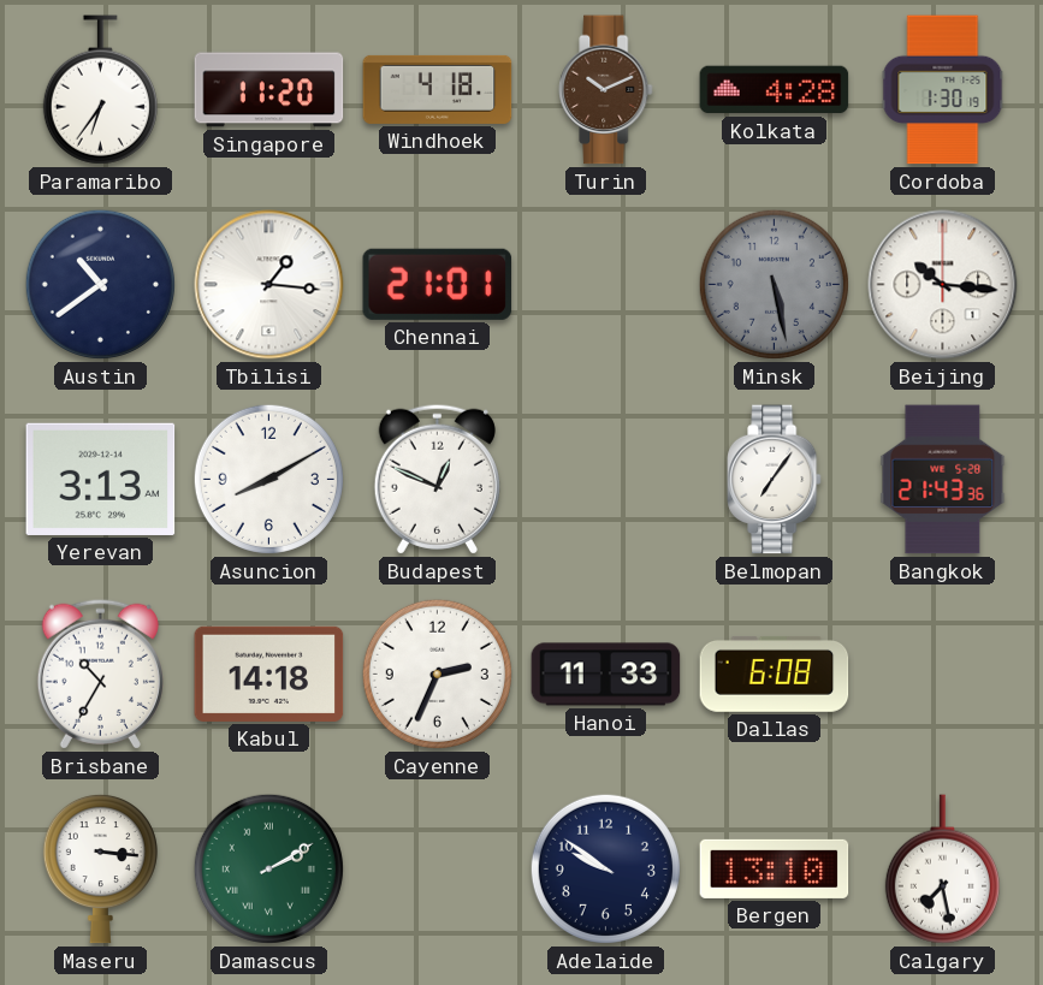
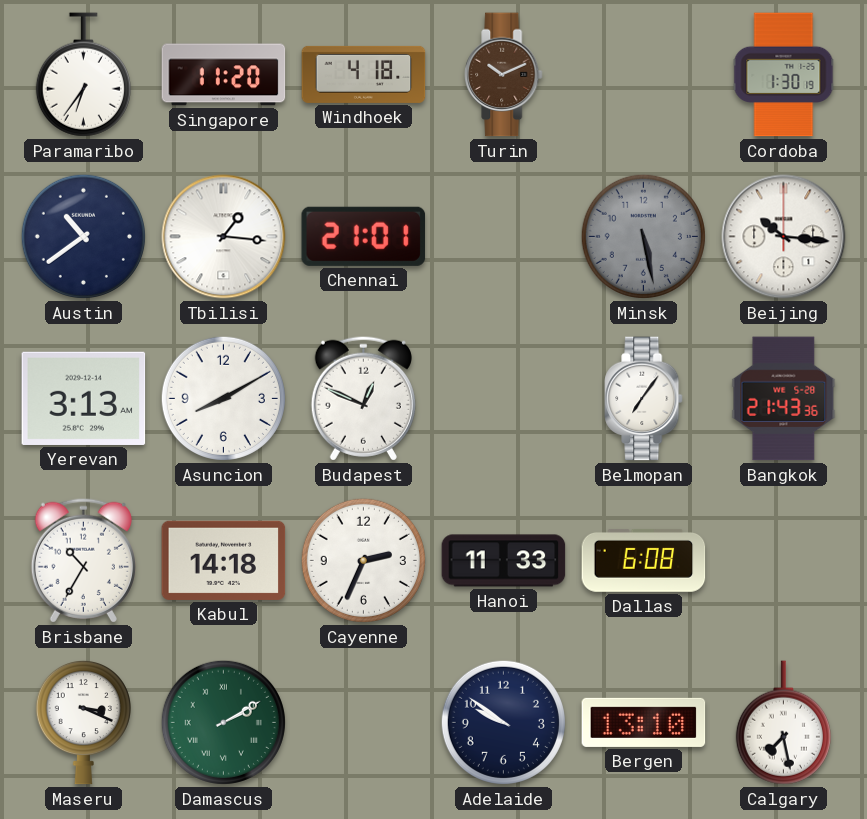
Kolkata: 4:28 -> none
Maseru: 3:16 -> 3:19
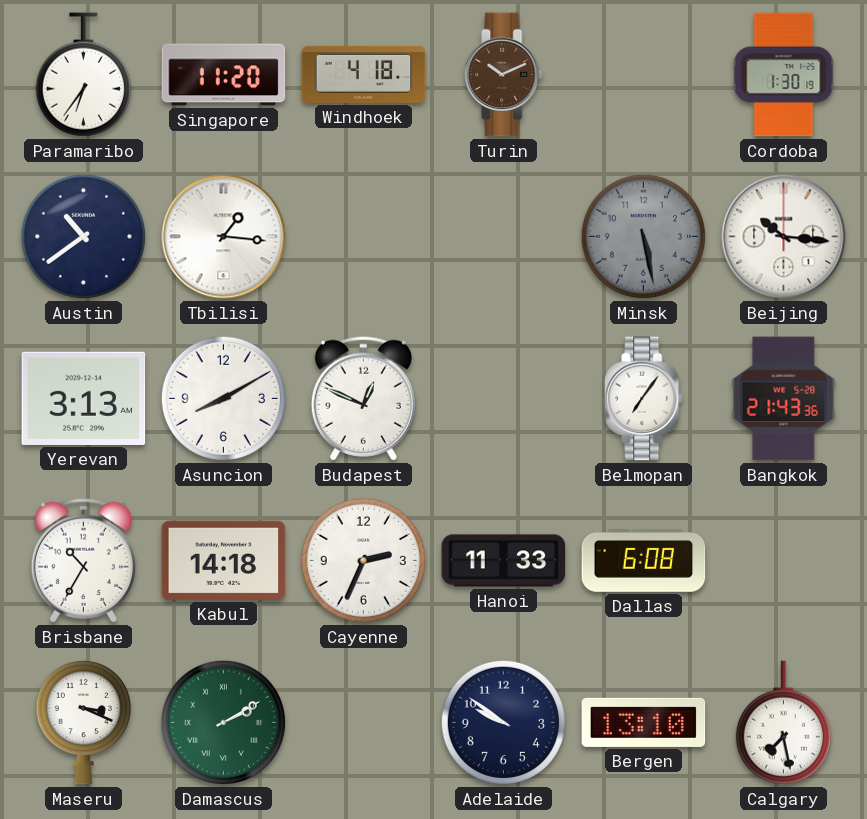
Chennai: 21:01 -> none
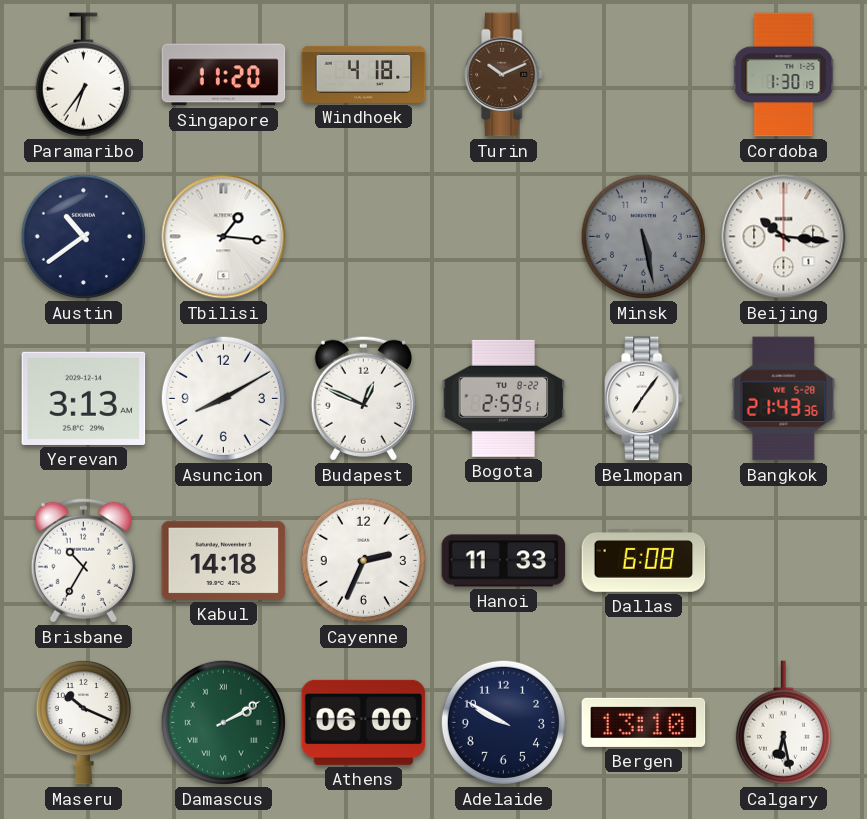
Bogota: none -> 2:59
Maseru: 3:19 -> 10:19
Athens: none -> 06:00
Adelaide: 9:51 -> 9:50
Calgary: 7:28 -> 6:28
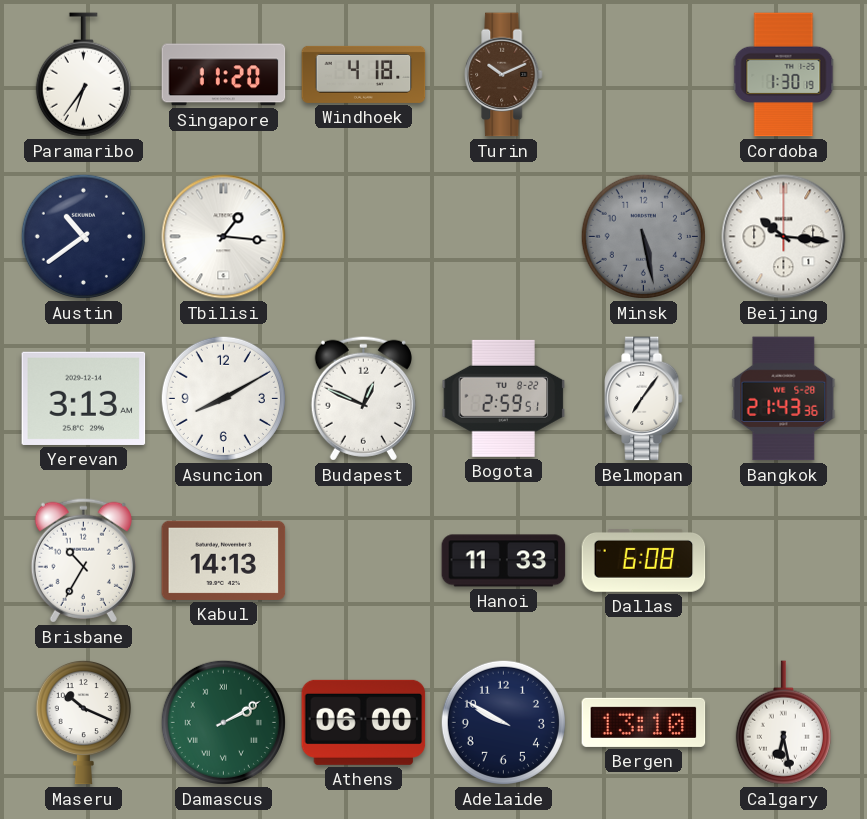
Kabul: 14:18 -> 14:13
Cayenne: 2:34 -> none
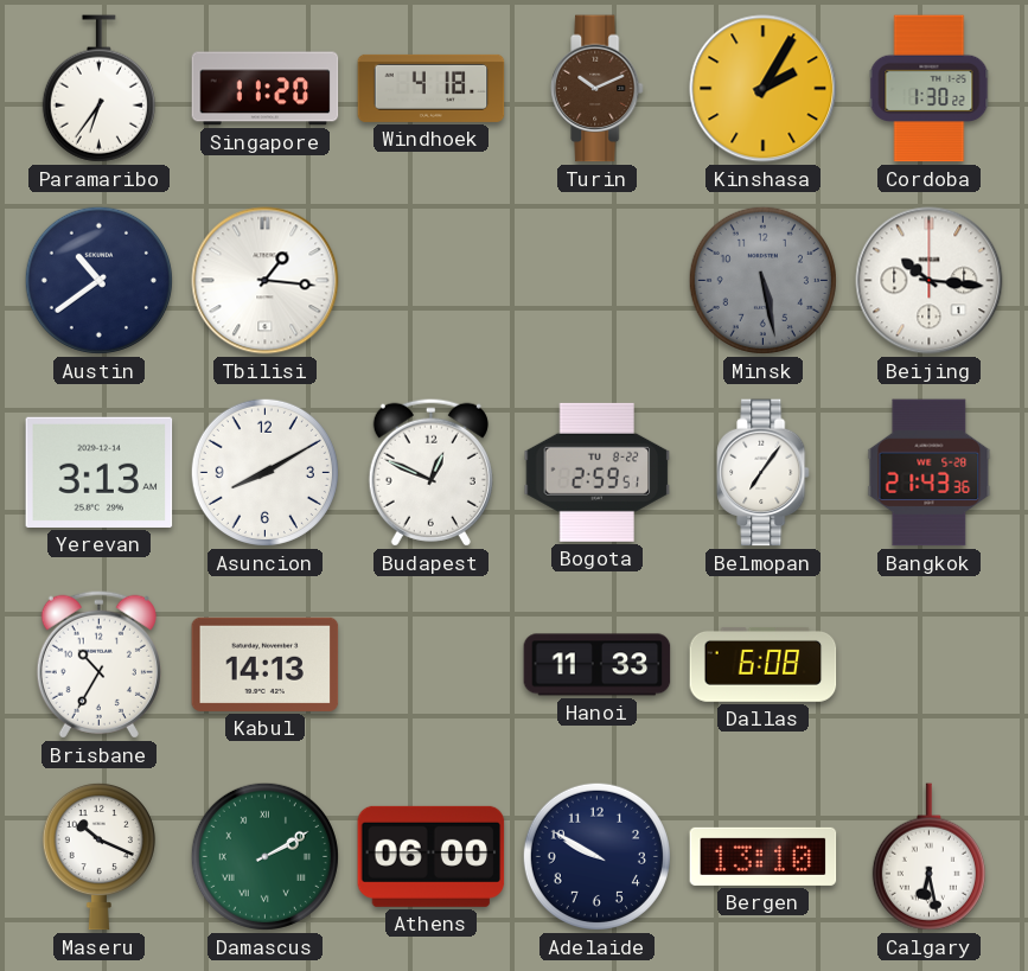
Kinshasa: none -> 2:05
Cordoba: 1:30:19 -> 1:30:22
